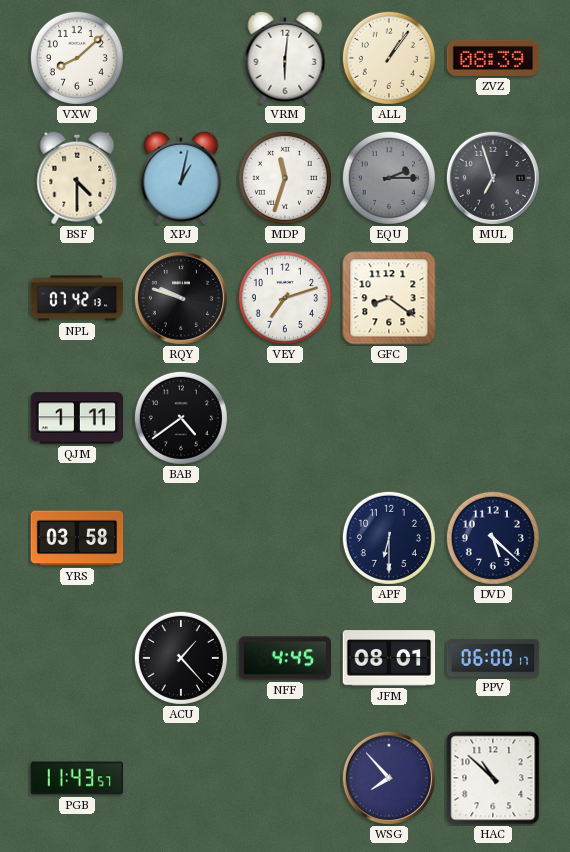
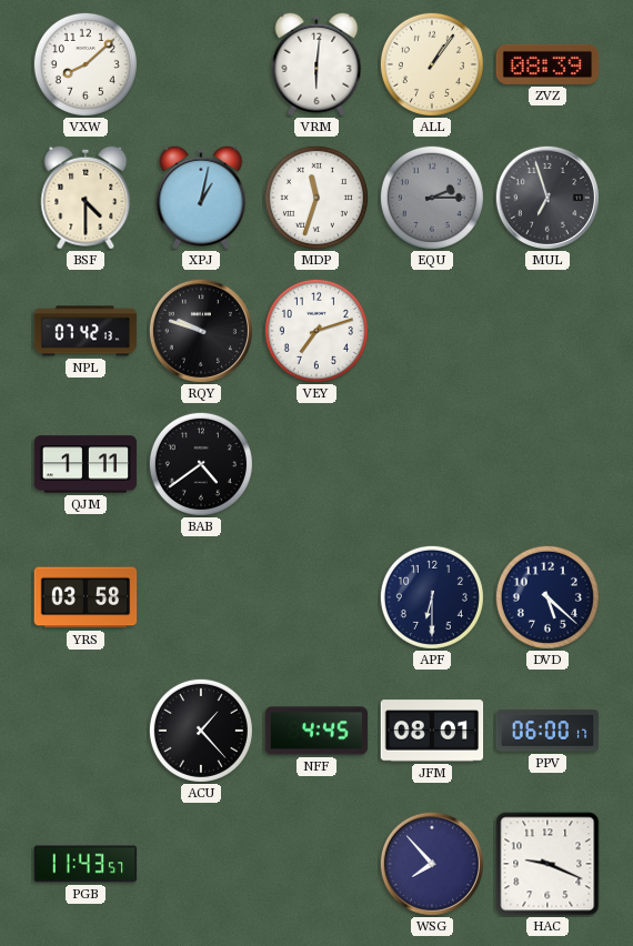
GFC: 8:21 -> none
HAC: 10:52 -> 9:19
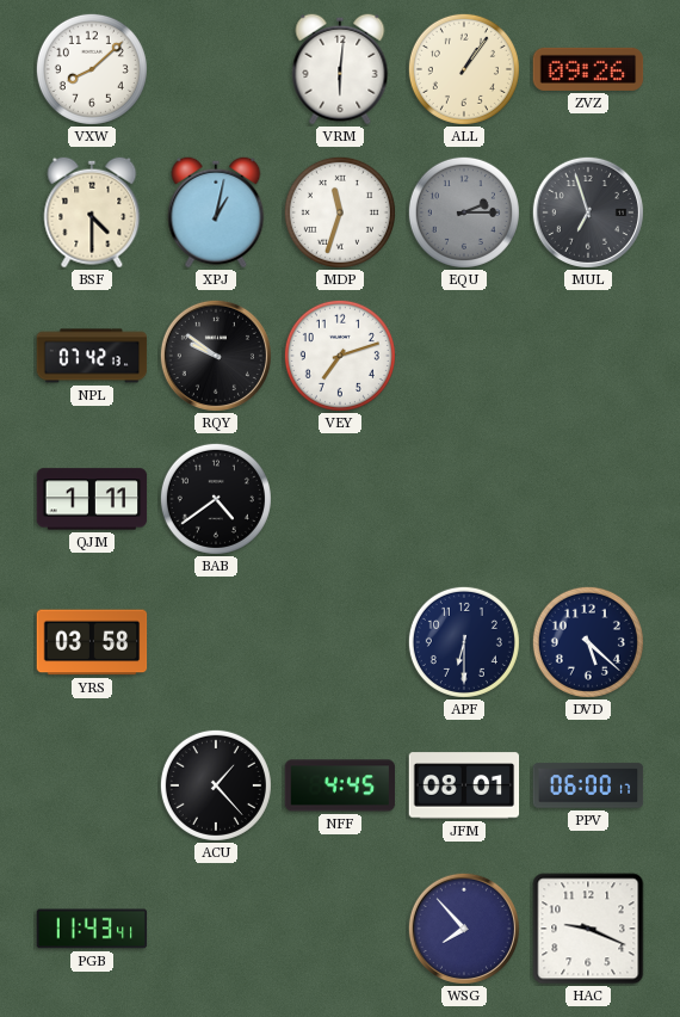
ZVZ: 08:39 -> 09:26
RQY: 9:48 -> 9:51
PGB: 11:43:57 -> 11:43:41
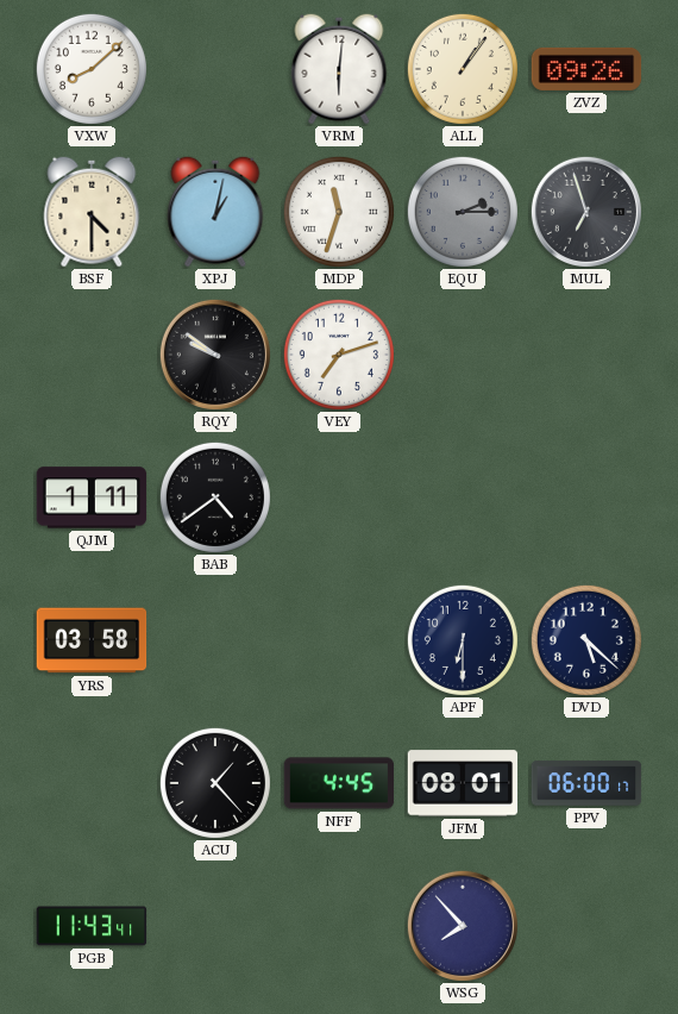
NPL: 07:42 -> none
HAC: 9:19 -> none
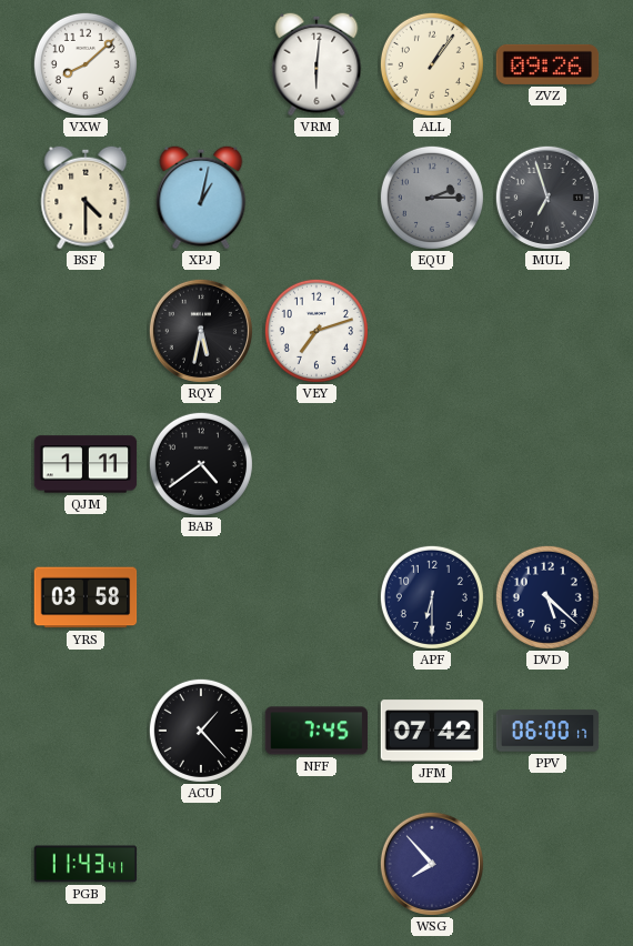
MDP: 11:33 -> none
RQY: 9:51 -> 5:32
NFF: 4:45 -> 7:45
JFM: 08:01 -> 07:42
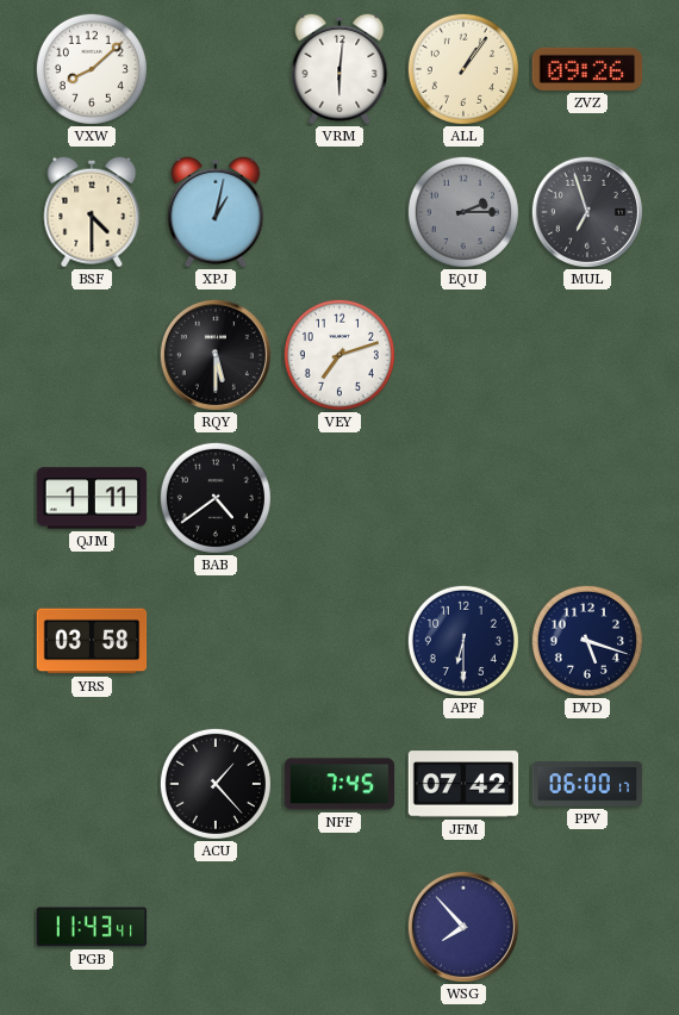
RQY: 5:32 -> 5:30
DVD: 5:22 -> 5:18
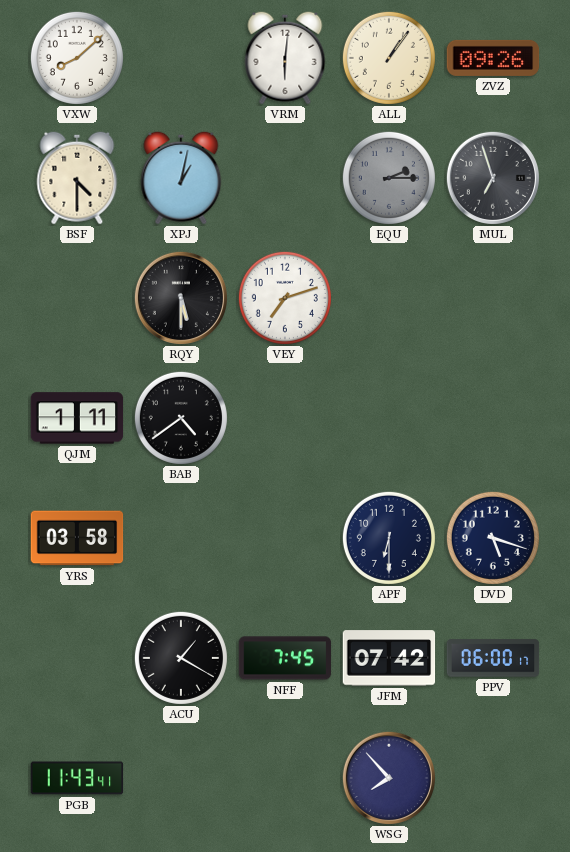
ACU: 1:23 -> 1:20
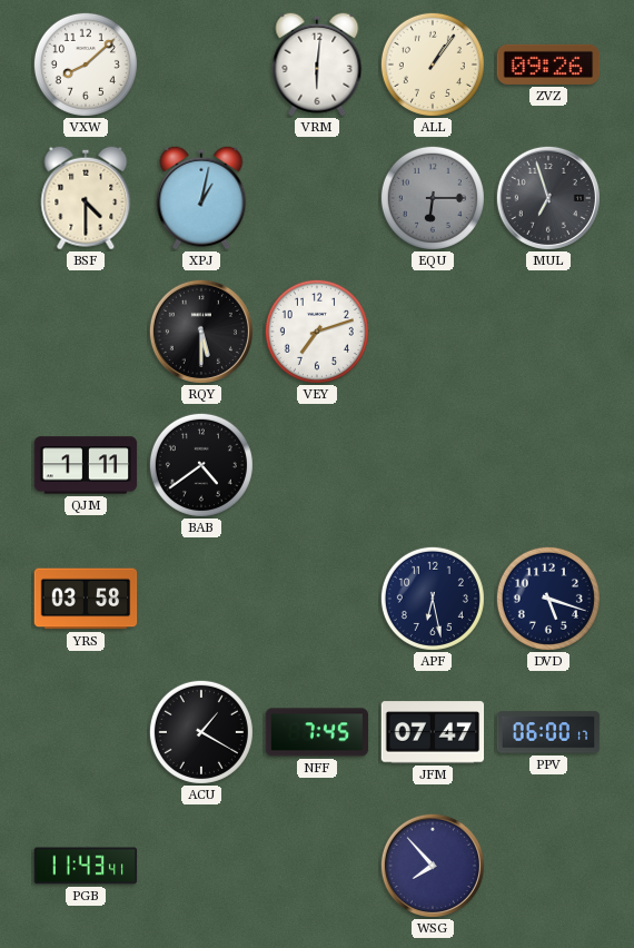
EQU: 2:15 -> 6:15
APF: 6:30 -> 6:28
JFM: 07:42 -> 07:47
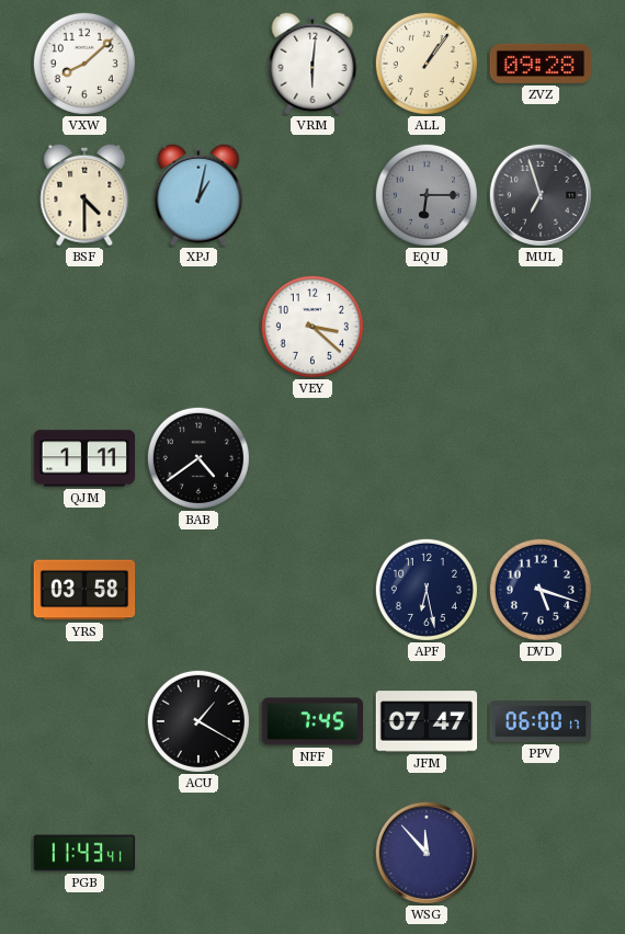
ZVZ: 09:26 -> 09:28
RQY: 5:30 -> none
VEY: 7:12 -> 3:22
WSG: 7:53 -> 11:53
